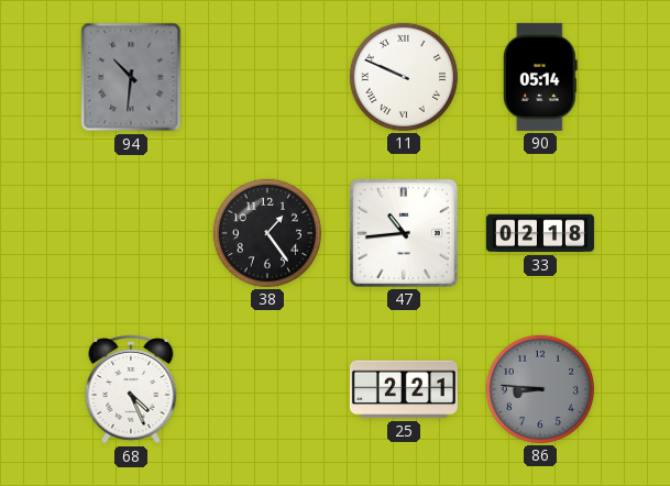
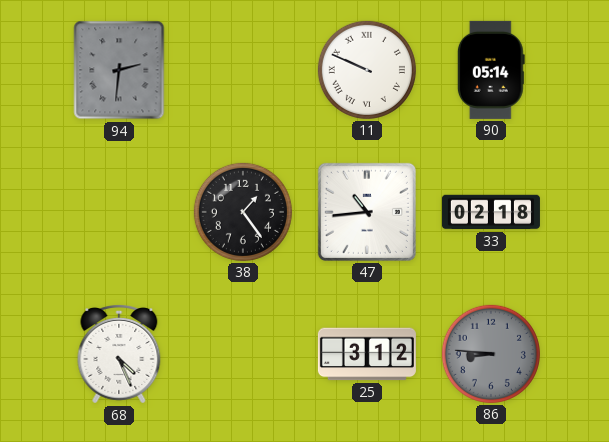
94: 10:31 -> 2:31
25: 2:21 -> 3:12
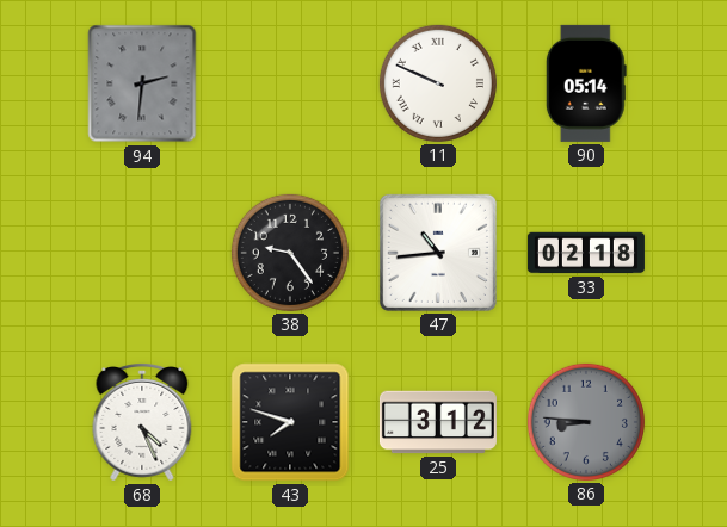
38: 1:24 -> 9:24
43: none -> 7:48
